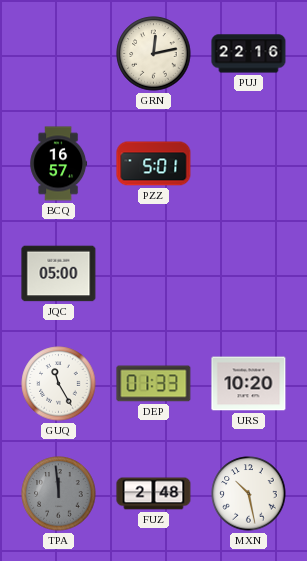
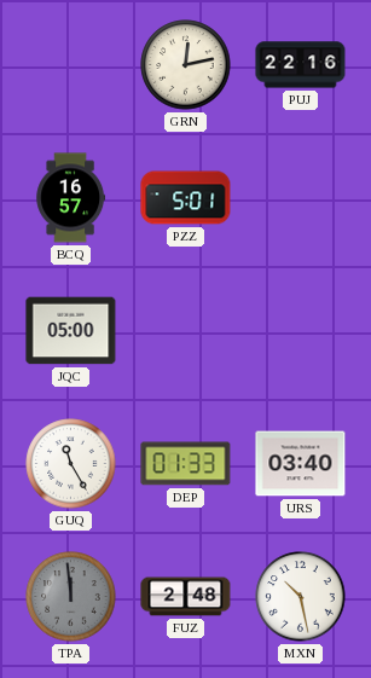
URS: 10:20 -> 03:40
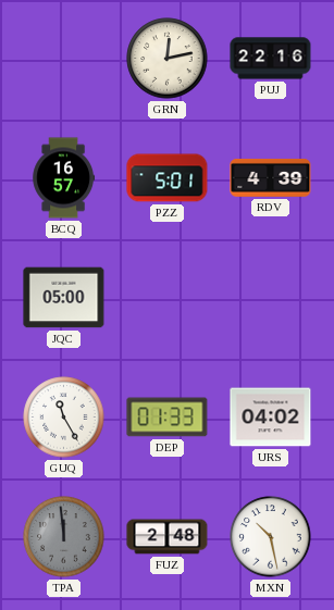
RDV: none -> 4:39
URS: 03:40 -> 04:02
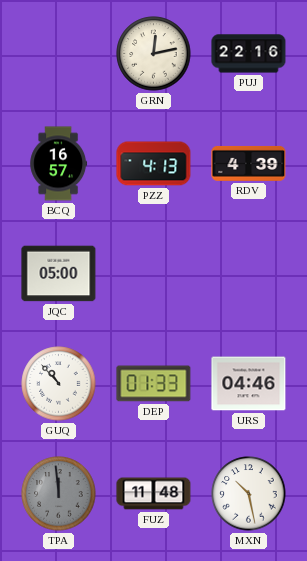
PZZ: 5:01 -> 4:13
GUQ: 11:25 -> 10:53
URS: 04:02 -> 04:46
FUZ: 2:48 -> 11:48
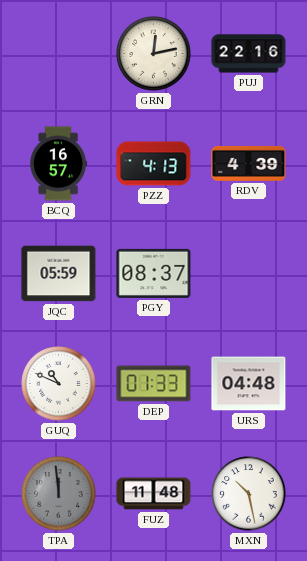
JQC: 05:00 -> 05:59
PGY: none -> 08:37
GUQ: 10:53 -> 10:49
URS: 04:46 -> 04:48
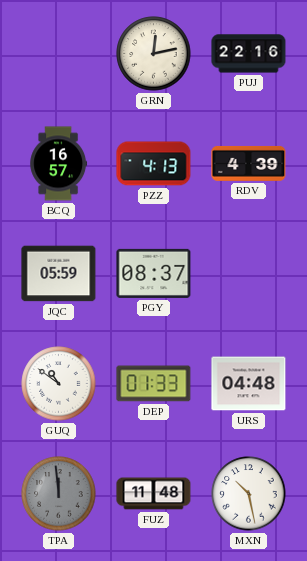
GUQ: 10:49 -> 10:51
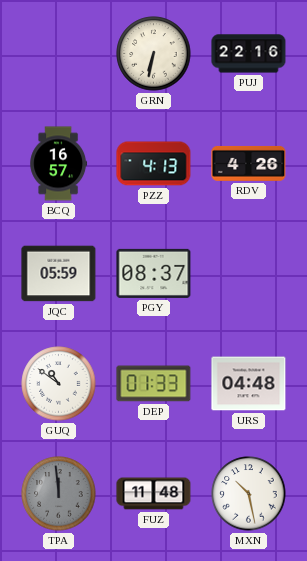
GRN: 12:13 -> 6:32
RDV: 4:39 -> 4:26
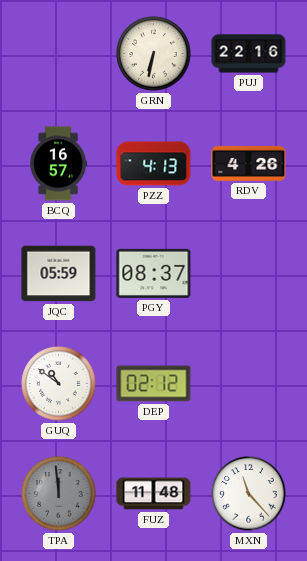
DEP: 01:33 -> 02:12
URS: 04:48 -> none
MXN: 10:28 -> 11:23
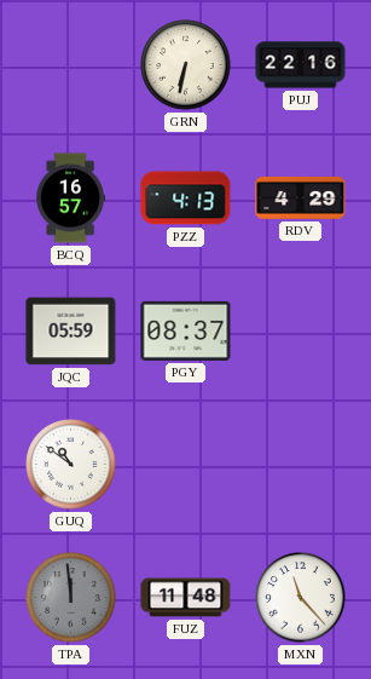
RDV: 4:26 -> 4:29
DEP: 02:12 -> none
